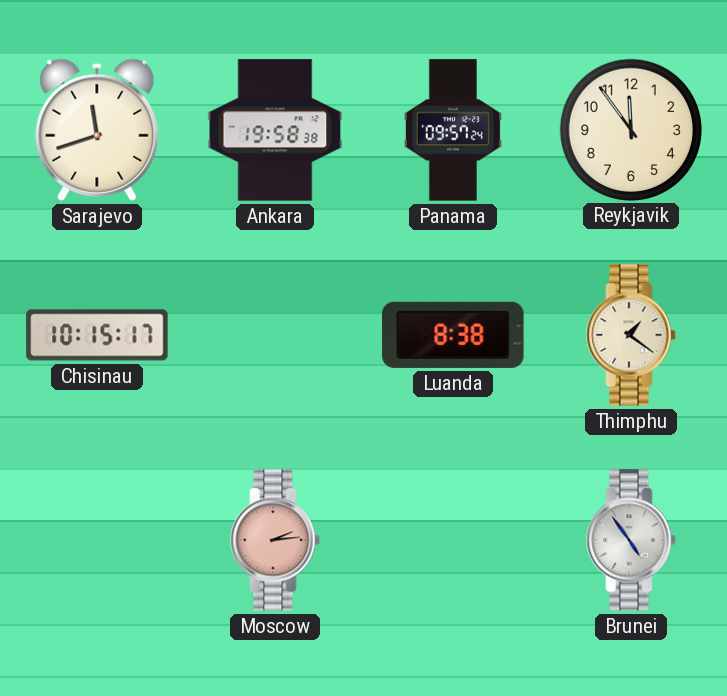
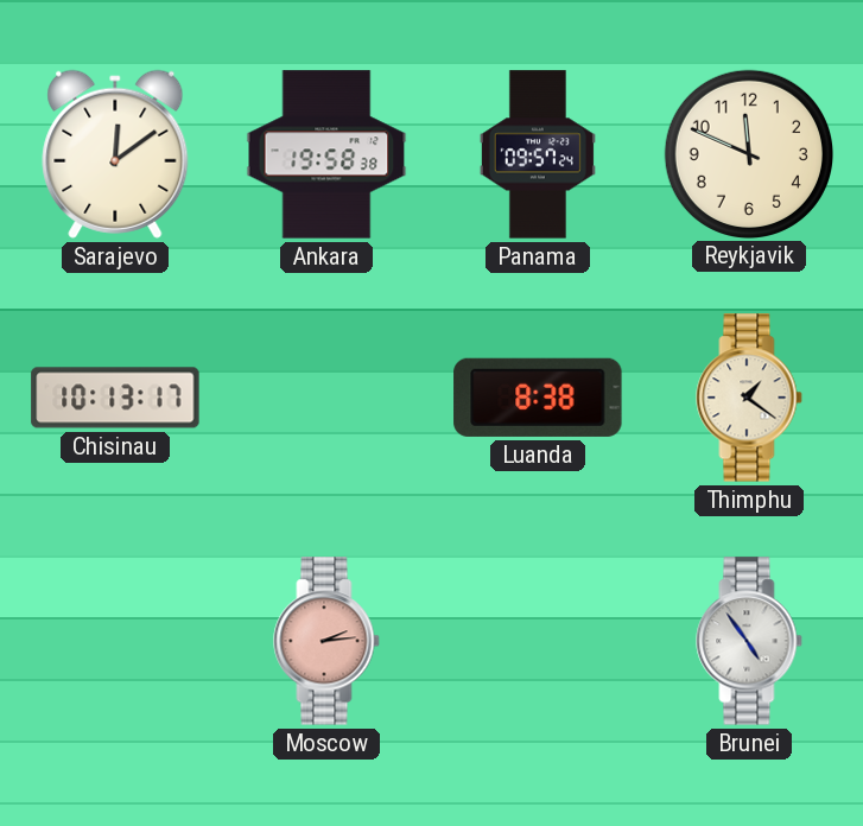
Sarajevo: 11:42 -> 12:09
Reykjavik: 11:54 -> 11:49
Chisinau: 10:15 -> 10:13
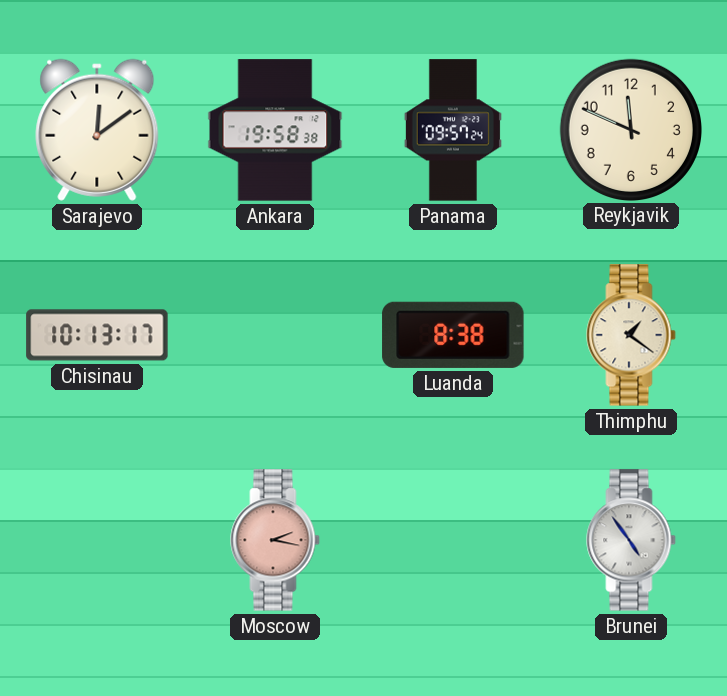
Moscow: 2:14 -> 2:17
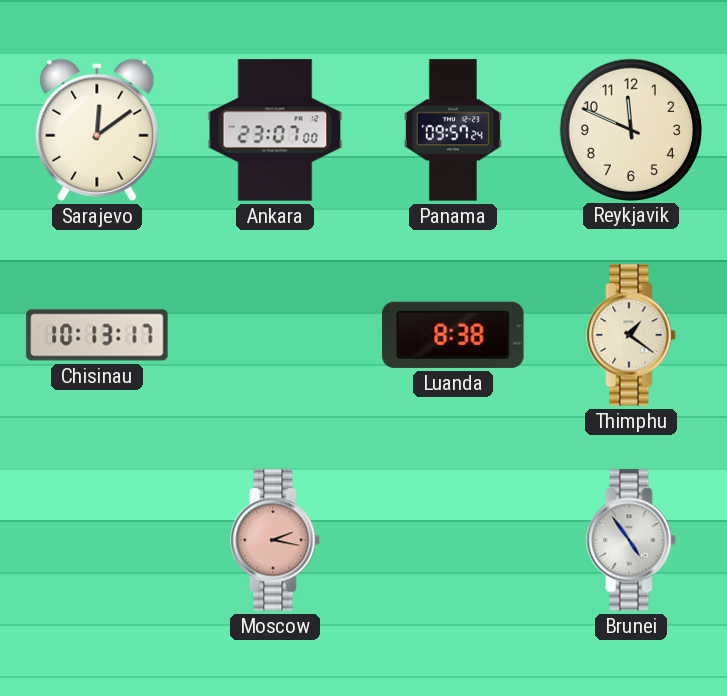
Ankara: 19:58 -> 23:07
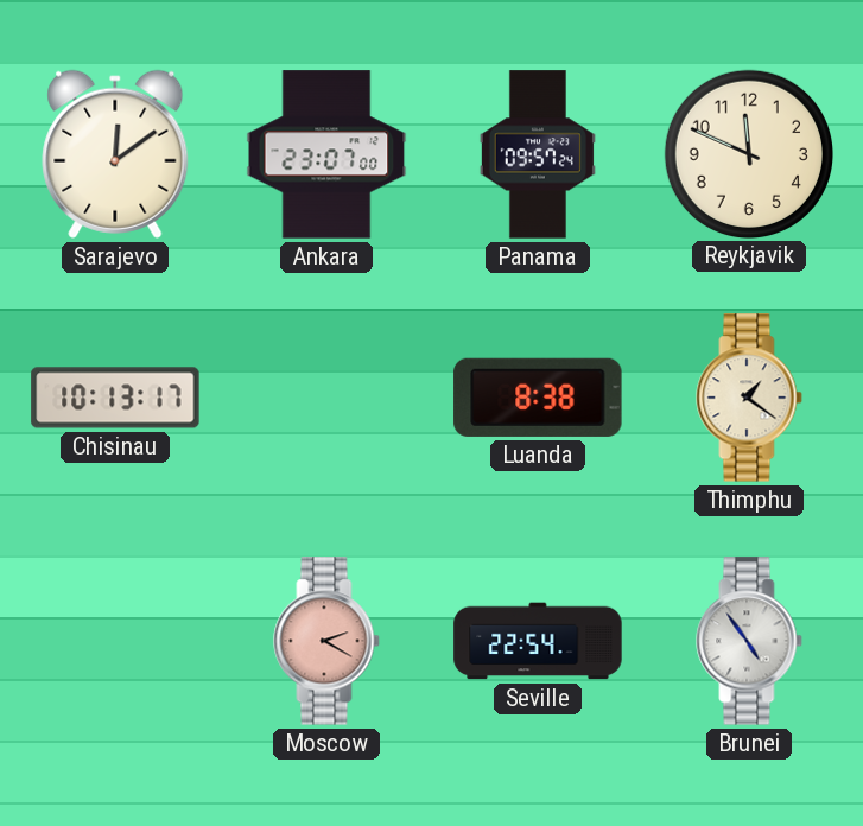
Moscow: 2:17 -> 2:20
Seville: none -> 22:54
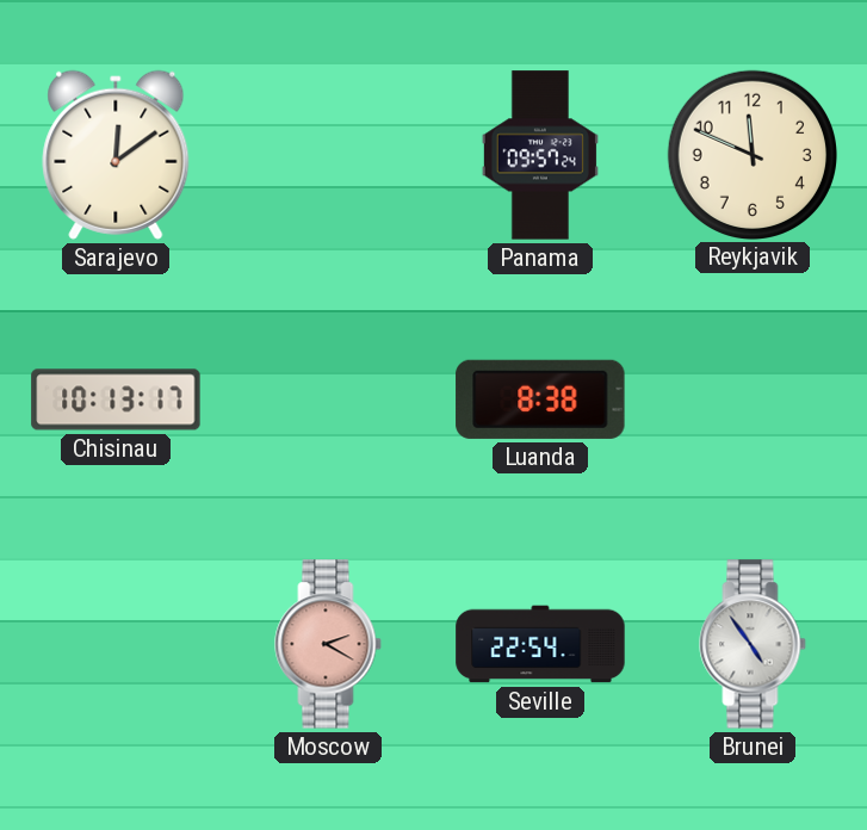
Ankara: 23:07 -> none
Thimphu: 1:21 -> none
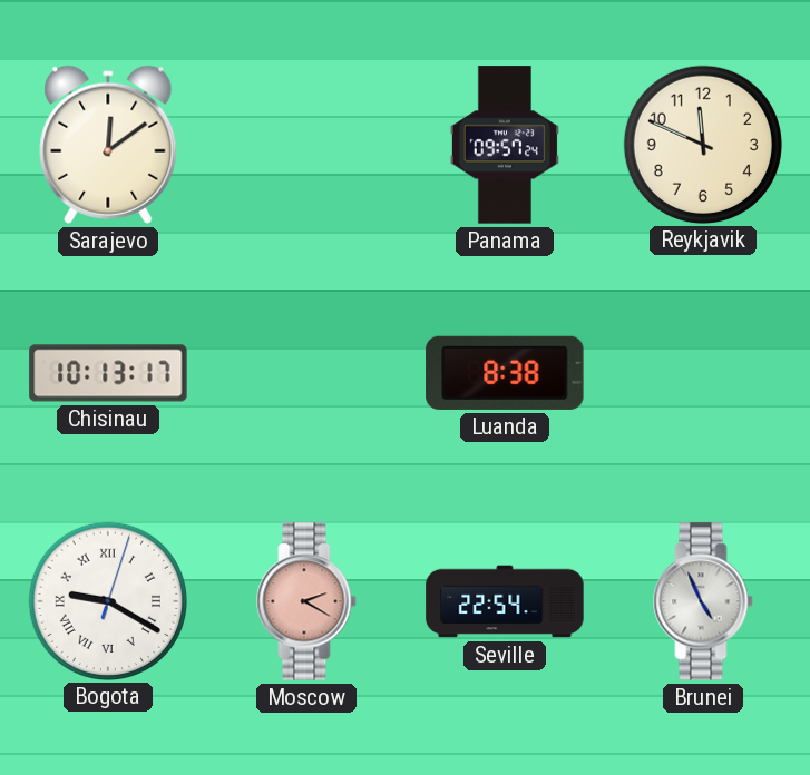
Bogota: none -> 9:20
Brunei: 4:54 -> 4:56
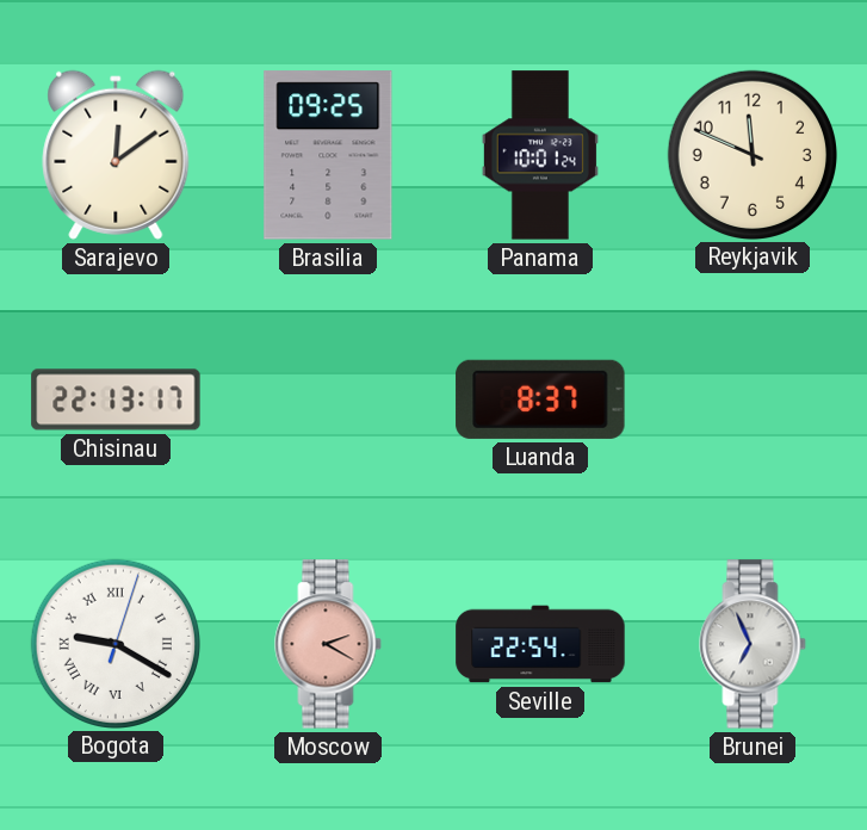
Brasilia: none -> 09:25
Panama: 09:57 -> 10:01
Chisinau: 10:13 -> 22:13
Luanda: 8:38 -> 8:37
Brunei: 4:56 -> 6:56
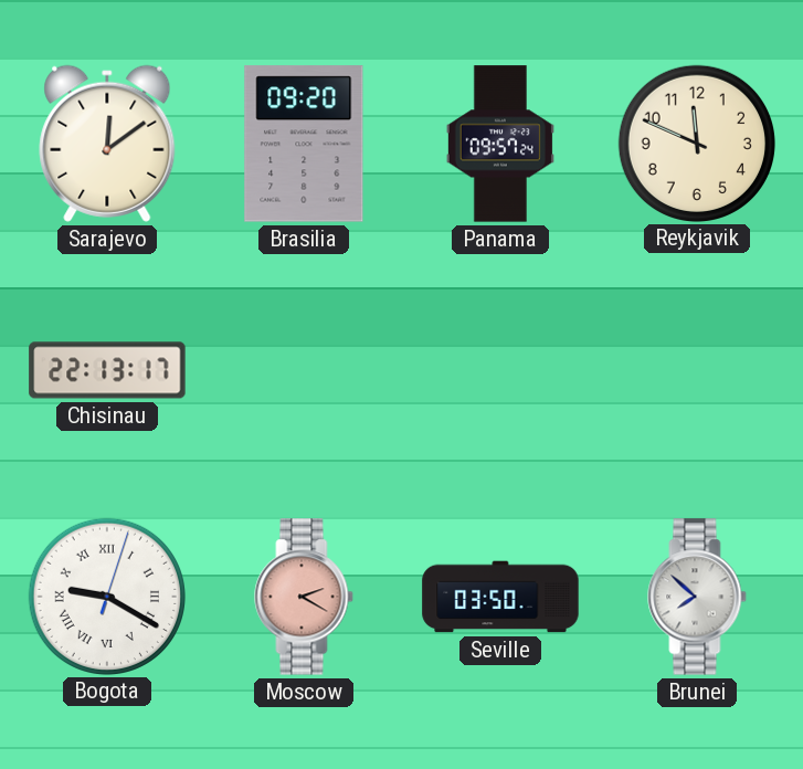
Brasilia: 09:25 -> 09:20
Panama: 10:01 -> 09:57
Luanda: 8:37 -> none
Seville: 22:54 -> 03:50
Brunei: 6:56 -> 7:52
